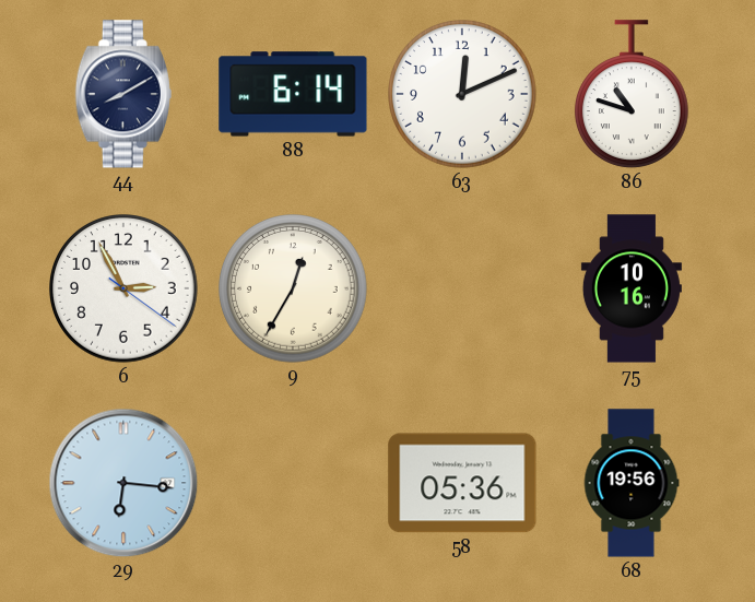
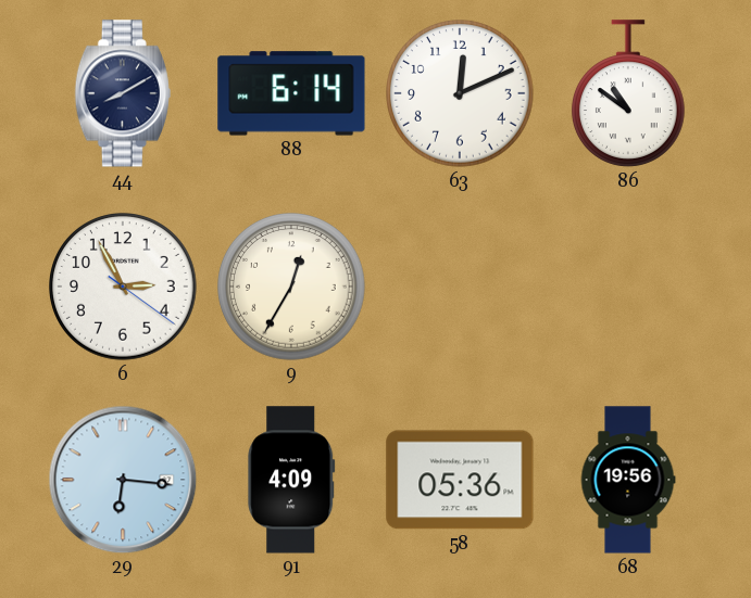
86: 10:48 -> 10:51
75: 10:16 -> none
91: none -> 4:09
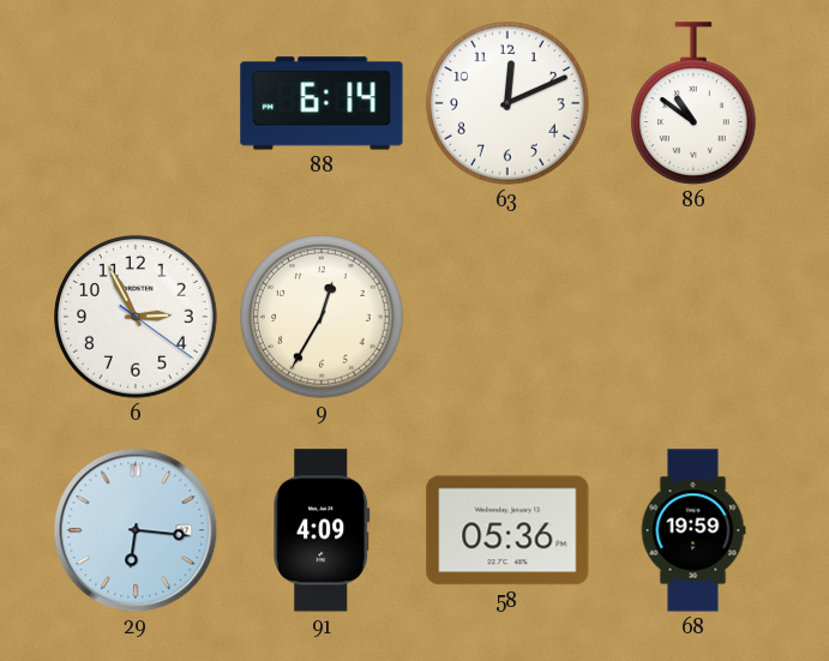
44: 8:10 -> none
68: 19:56 -> 19:59
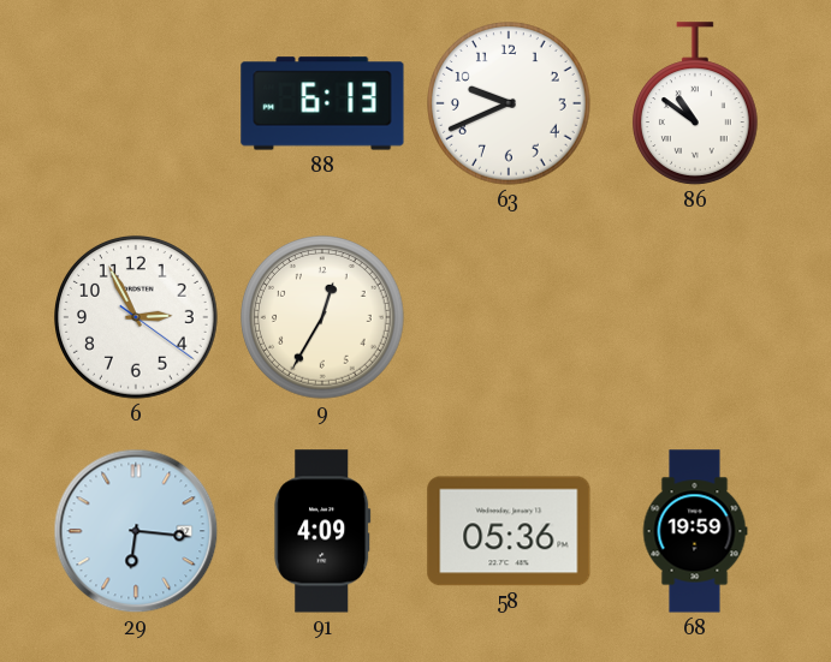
88: 6:14 -> 6:13
63: 12:11 -> 9:41
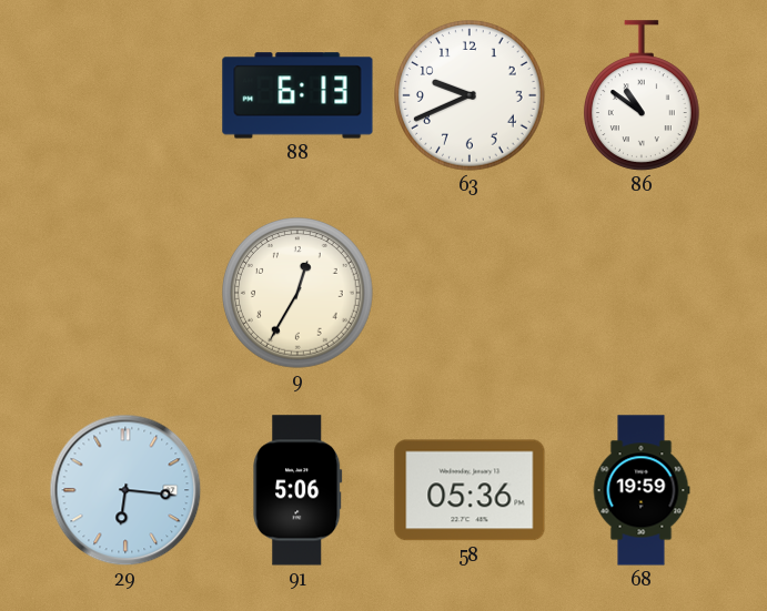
6: 2:55 -> none
91: 4:09 -> 5:06
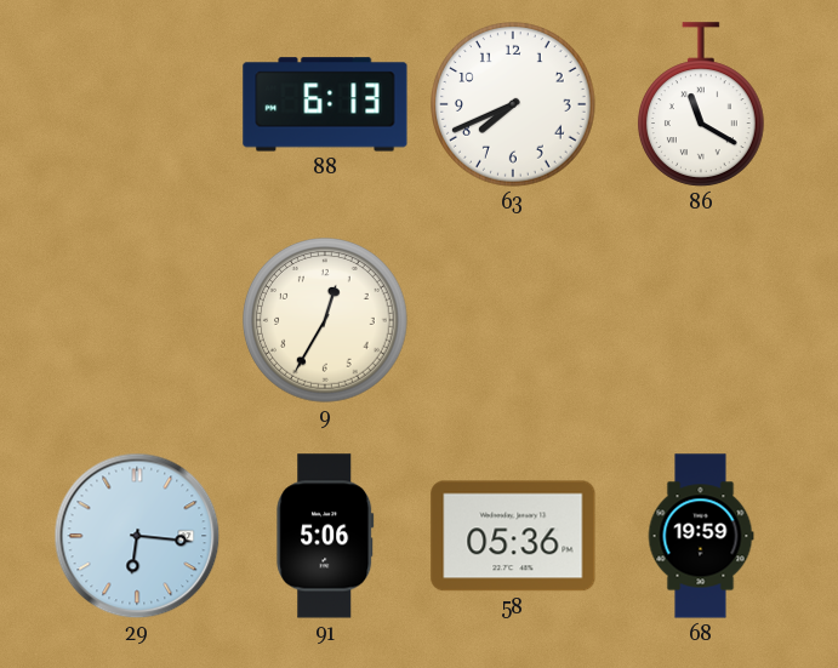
63: 9:41 -> 7:41
86: 10:51 -> 11:20
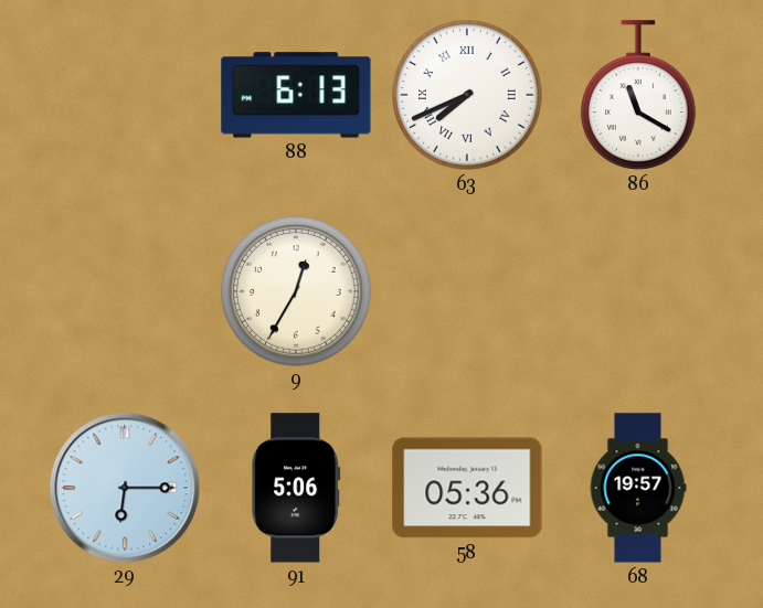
63 numerals: Arabic -> Roman
29: 6:16 -> 6:15
68: 19:59 -> 19:57
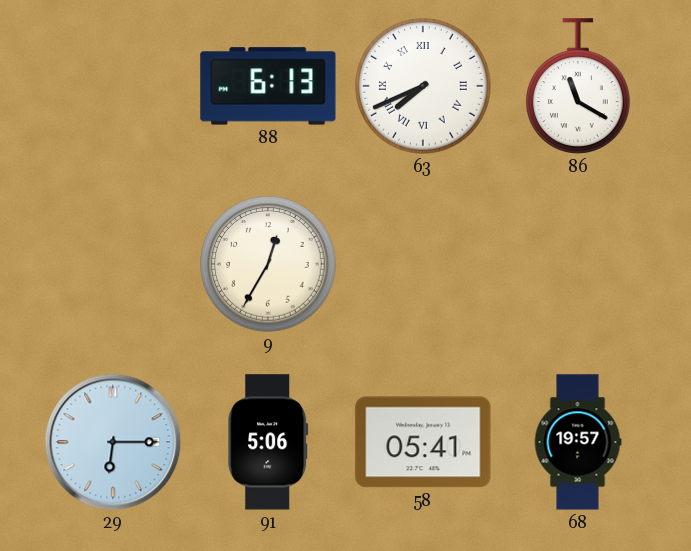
58: 05:36 -> 05:41
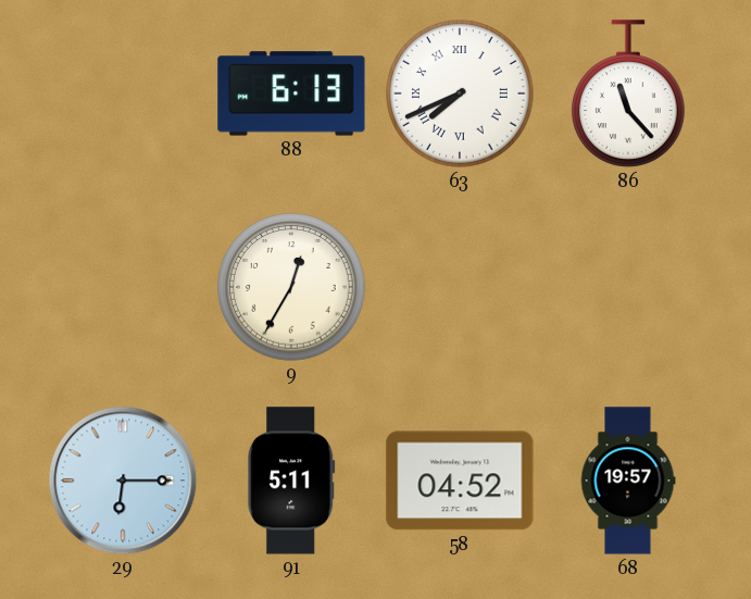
86: 11:20 -> 11:23
91: 5:06 -> 5:11
58: 05:41 -> 04:52
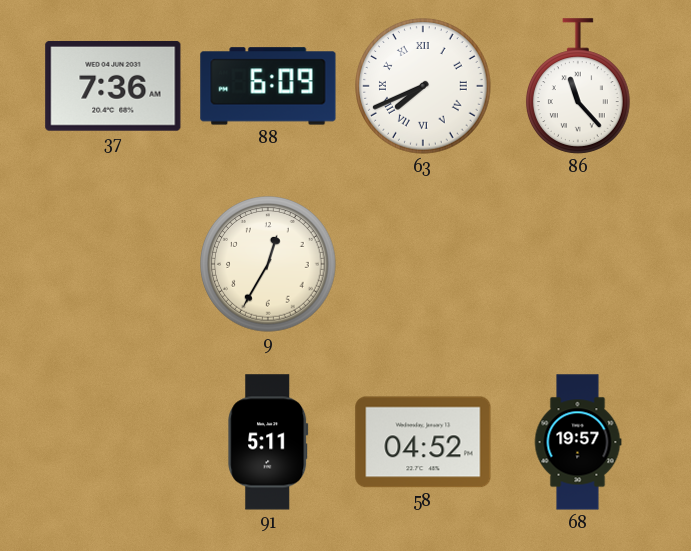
37: none -> 7:36
88: 6:13 -> 6:09
29: 6:15 -> none
